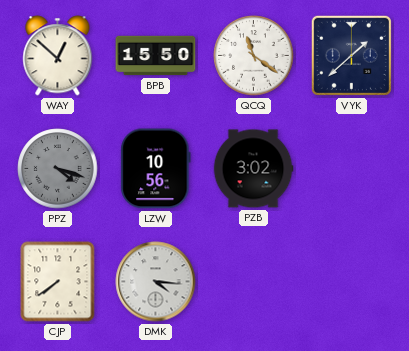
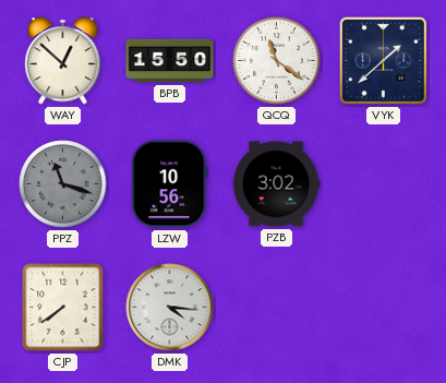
PPZ: 4:18 -> 11:18
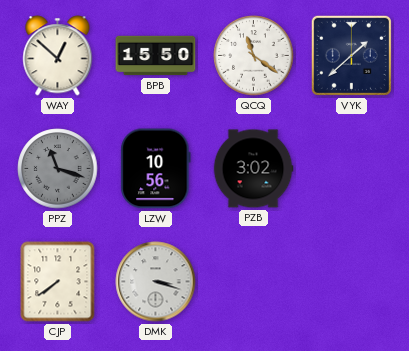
DMK: 4:16 -> 3:18
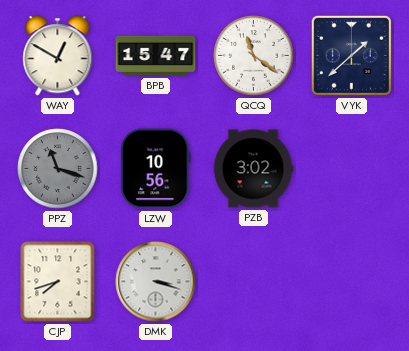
WAY: 12:52 -> 12:50
BPB: 15:50 -> 15:47
CJP: 7:39 -> 7:42
